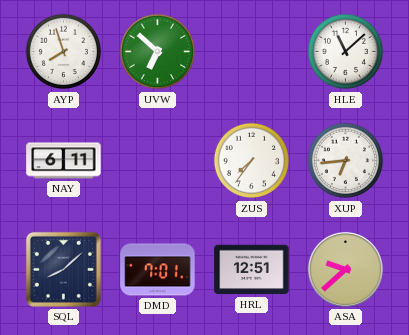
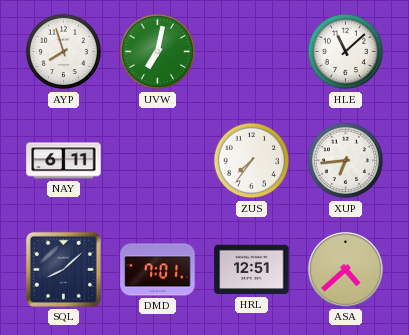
UVW: 6:52 -> 7:02
ASA: 9:38 -> 4:38
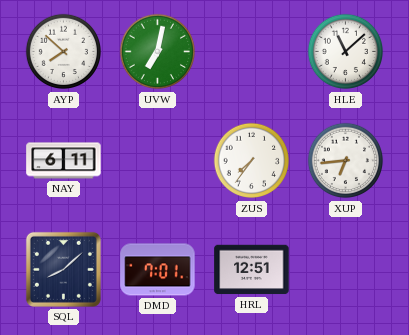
AYP: 7:57 -> 7:52
ASA: 4:38 -> none
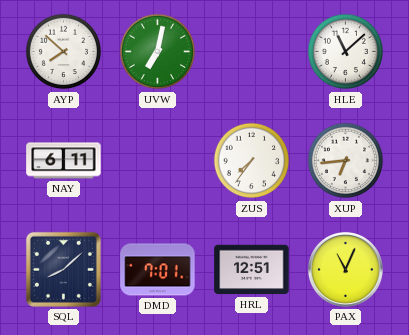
PAX: none -> 11:04
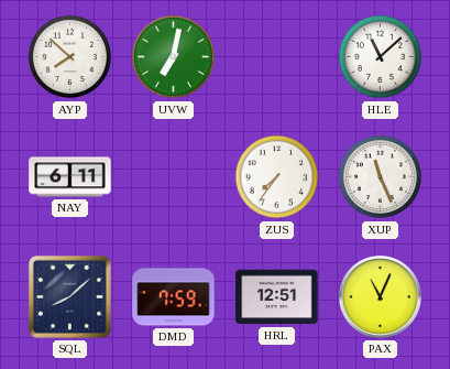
XUP: 6:44 -> 11:26
DMD: 7:01 -> 7:59
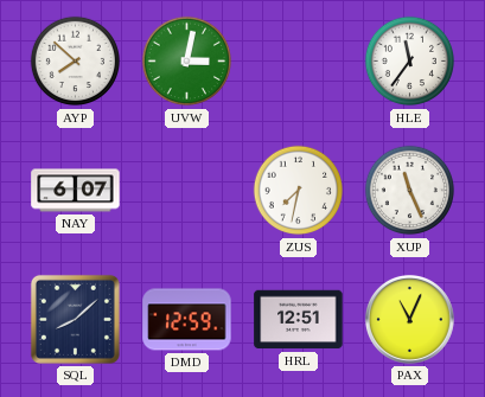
UVW: 7:02 -> 3:02
HLE: 11:08 -> 11:36
NAY: 6:11 -> 6:07
ZUS: 7:36 -> 7:32
DMD: 7:59 -> 12:59
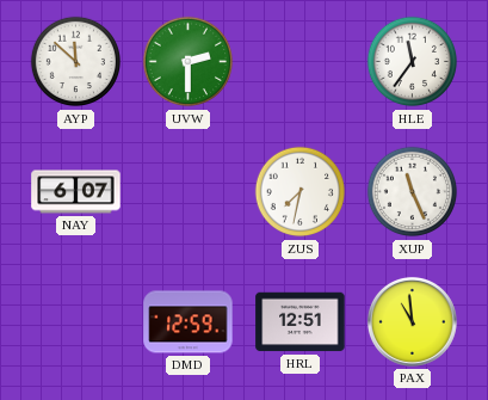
AYP: 7:52 -> 11:52
UVW: 3:02 -> 2:30
SQL: 8:08 -> none
PAX: 11:04 -> 10:59
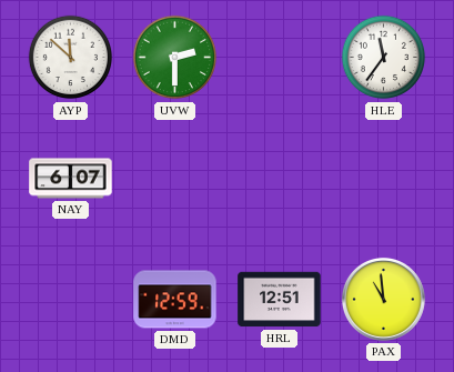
ZUS: 7:32 -> none
XUP: 11:26 -> none
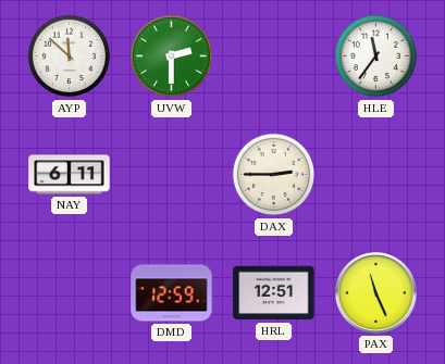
NAY: 6:07 -> 6:11
DAX: none -> 2:45
PAX: 10:59 -> 11:26
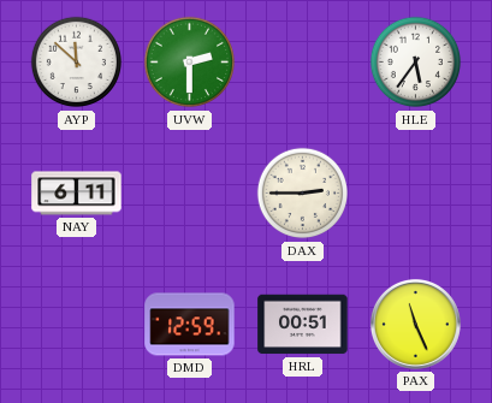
HLE: 11:36 -> 5:36
HRL: 12:51 -> 00:51
